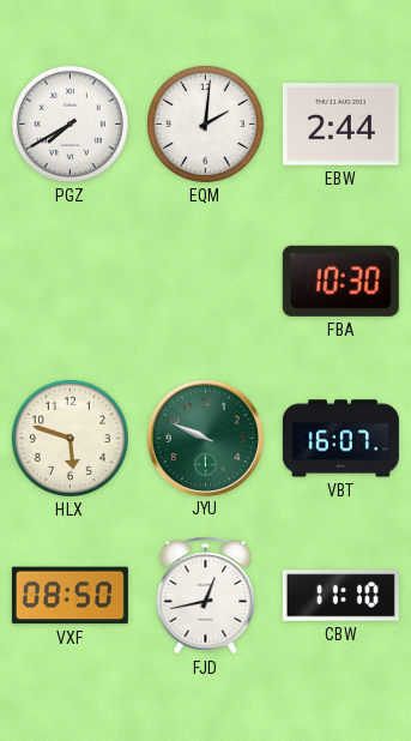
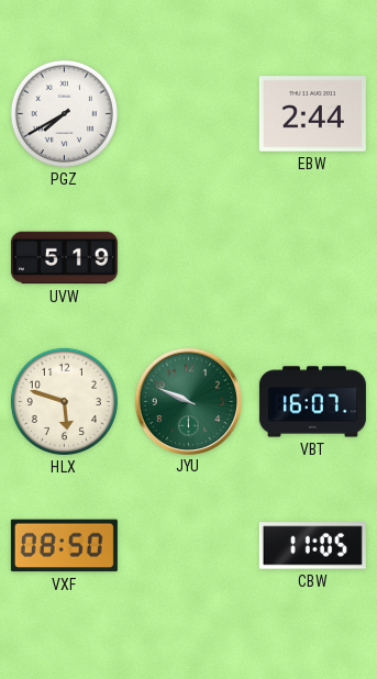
EQM: 2:01 -> none
UVW: none -> 5:19
FBA: 10:30 -> none
FJD: 12:43 -> none
CBW: 11:10 -> 11:05
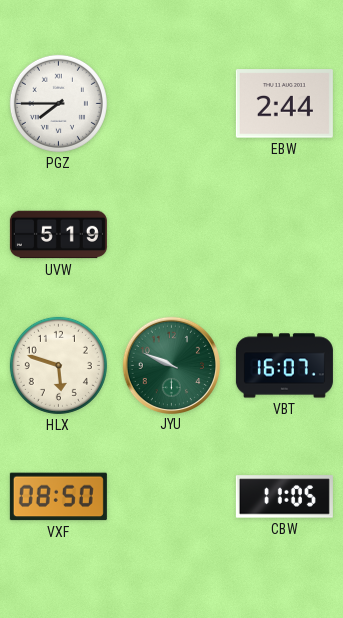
PGZ: 7:40 -> 7:45
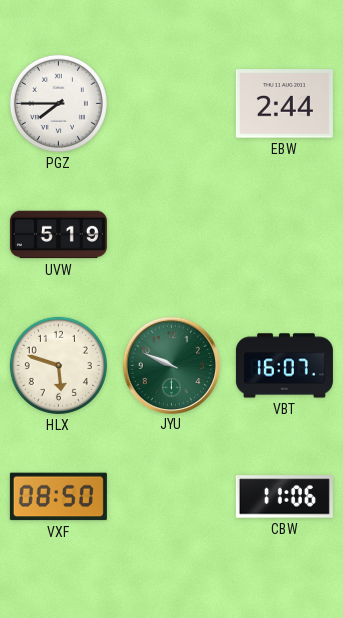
CBW: 11:05 -> 11:06
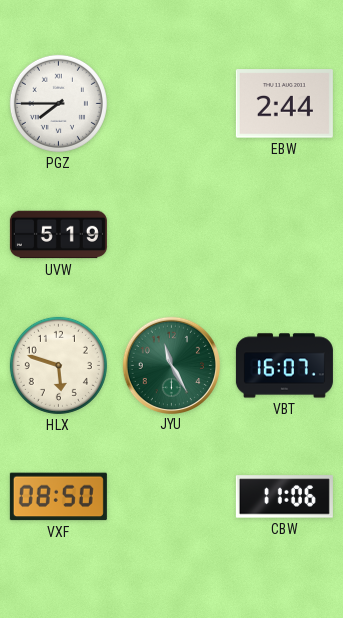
JYU: 9:49 -> 11:25
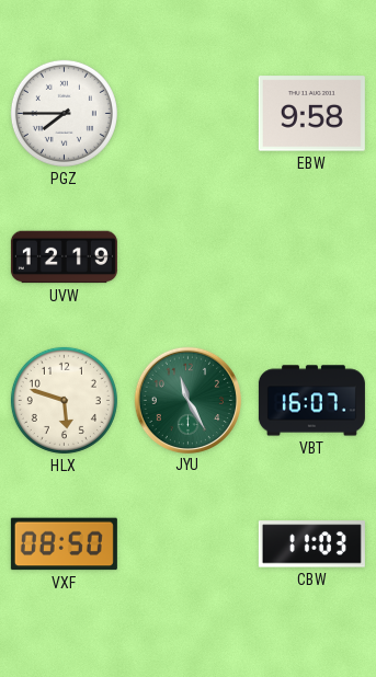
EBW: 2:44 -> 9:58
UVW: 5:19 -> 12:19
CBW: 11:06 -> 11:03
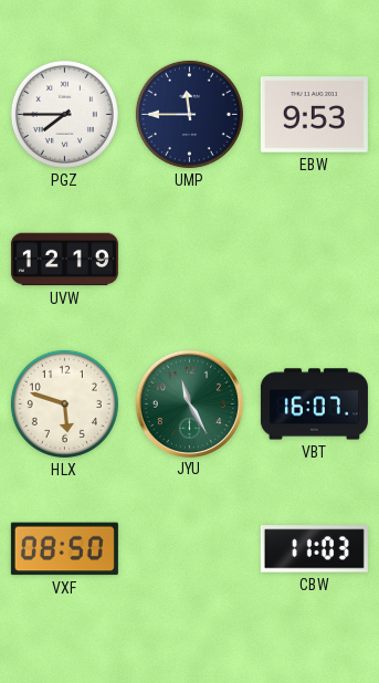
UMP: none -> 11:45
EBW: 9:58 -> 9:53
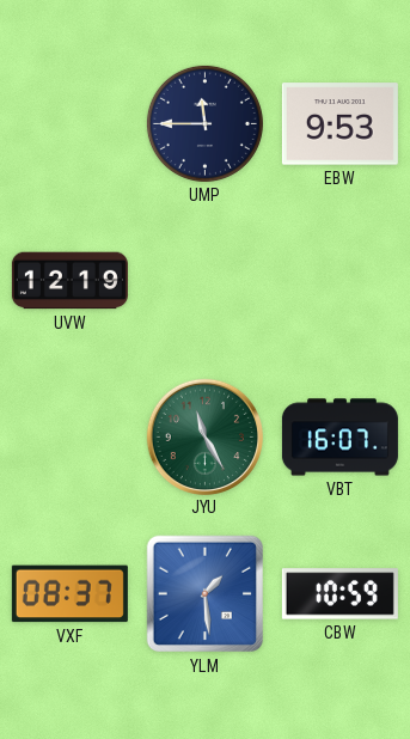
PGZ: 7:45 -> none
HLX: 5:48 -> none
VXF: 08:50 -> 08:37
YLM: none -> 1:29
CBW: 11:03 -> 10:59
